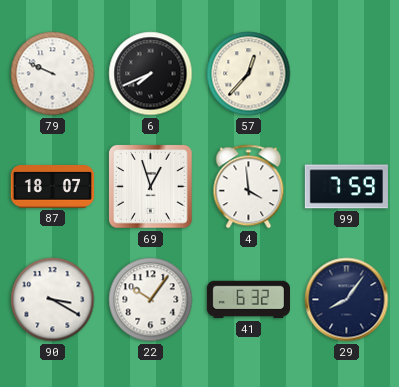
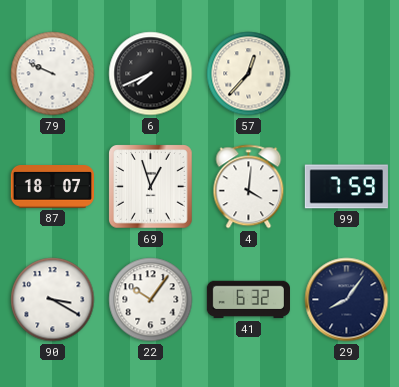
4: 3:59 -> 4:01
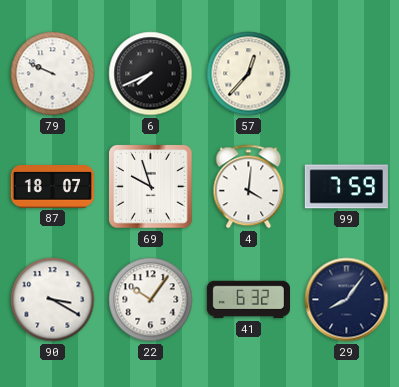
69: 12:57 -> 9:57
